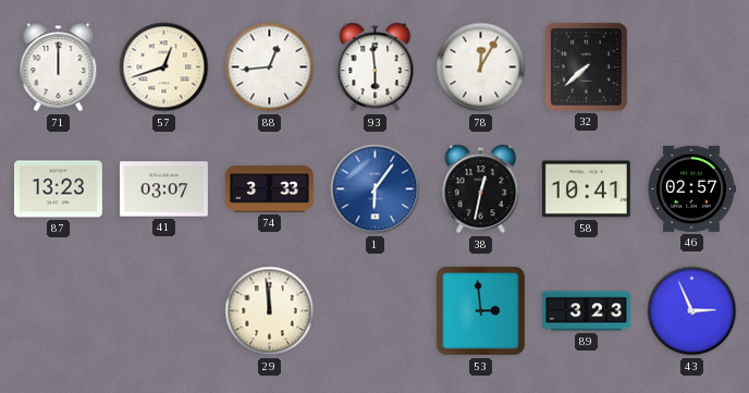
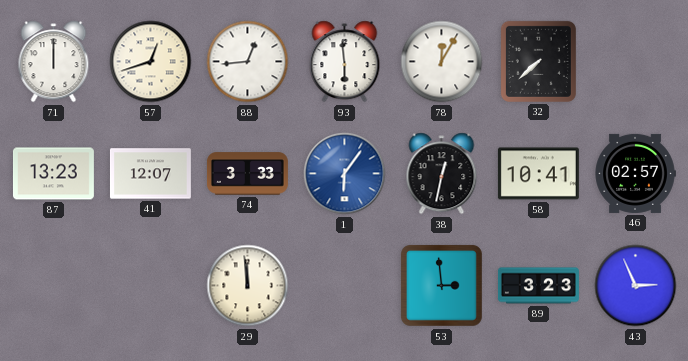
41: 03:07 -> 12:07
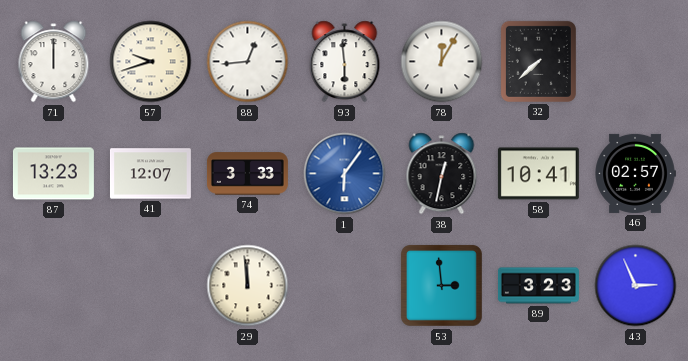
57: 12:42 -> 9:42
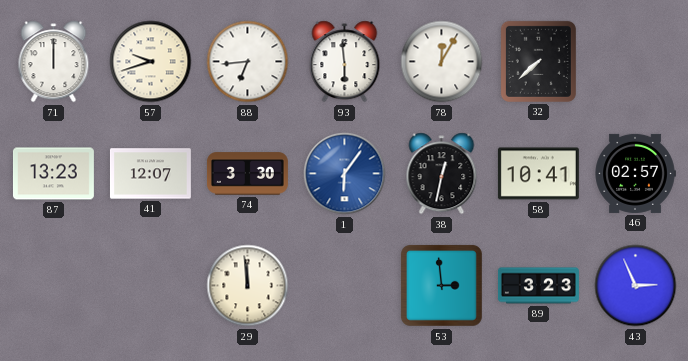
88: 12:44 -> 6:44
74: 3:33 -> 3:30
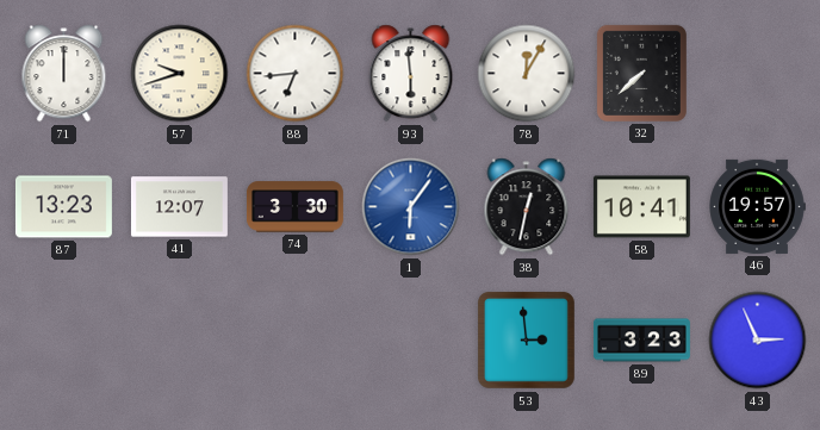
46: 02:57 -> 19:57
29: 11:59 -> none
